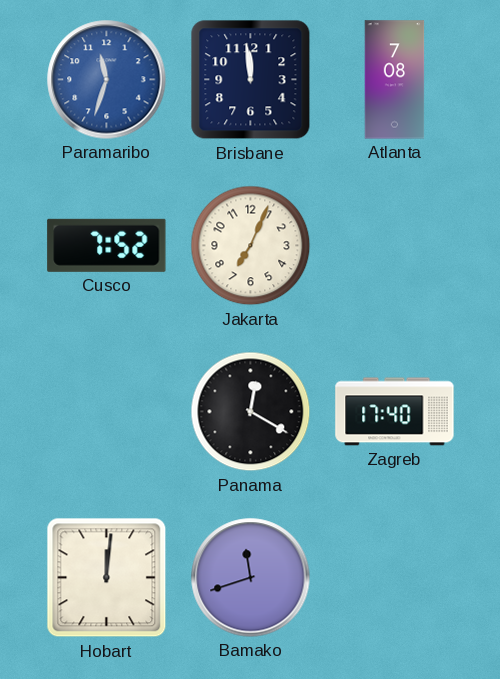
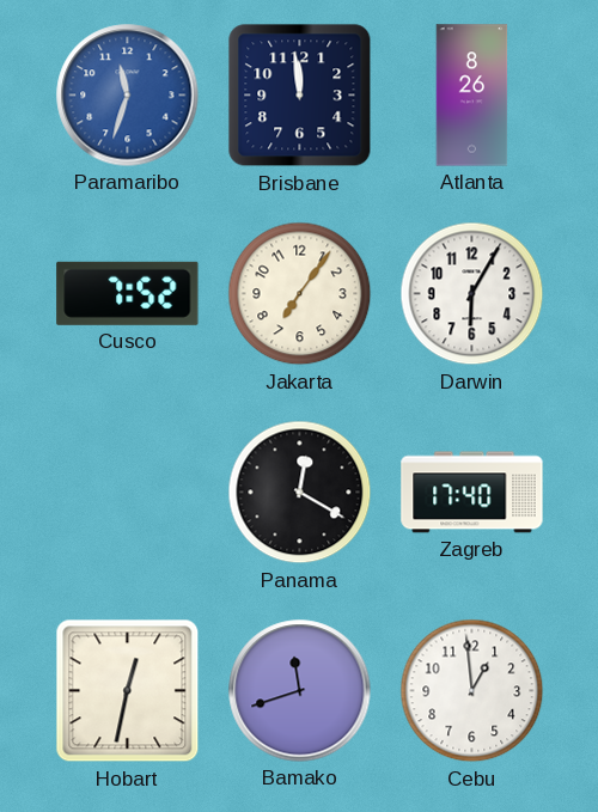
Atlanta: 7:08 -> 8:26
Jakarta: 7:04 -> 7:06
Darwin: none -> 6:05
Hobart: 12:01 -> 12:32
Cebu: none -> 12:59
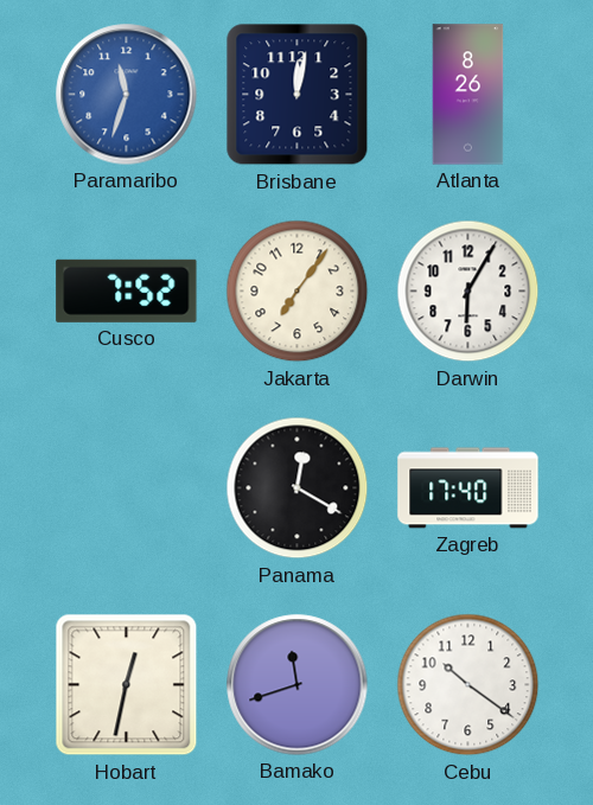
Brisbane: 11:59 -> 12:02
Cebu: 12:59 -> 10:21
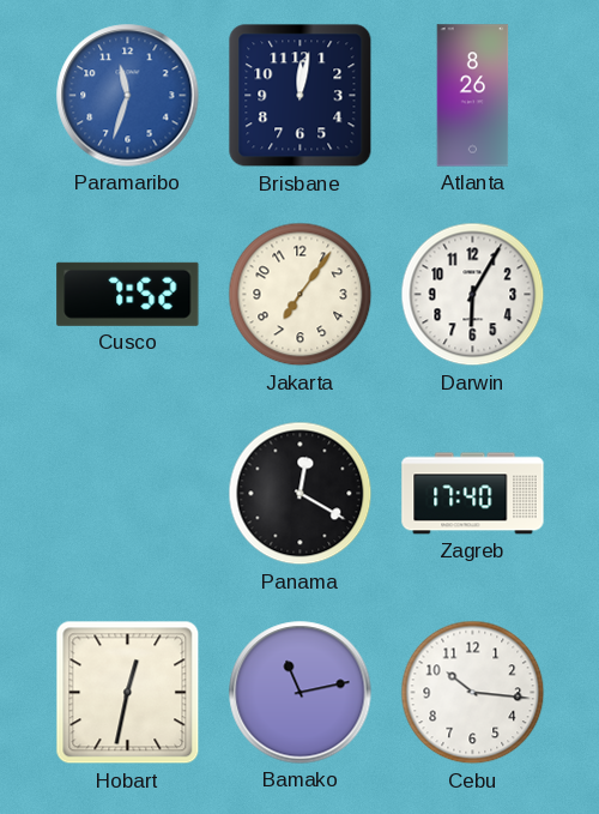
Bamako: 11:42 -> 11:13
Cebu: 10:21 -> 10:16
